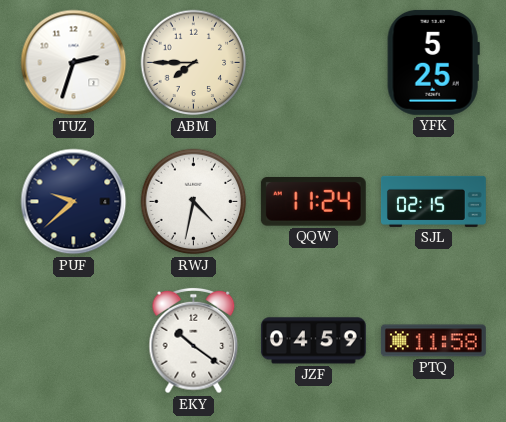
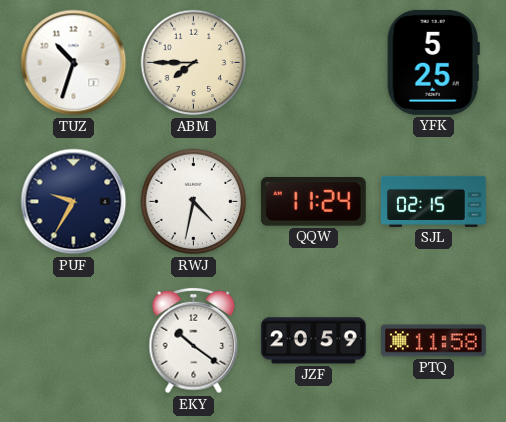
TUZ: 2:33 -> 10:33
PUF: 9:38 -> 9:35
JZF: 04:59 -> 20:59
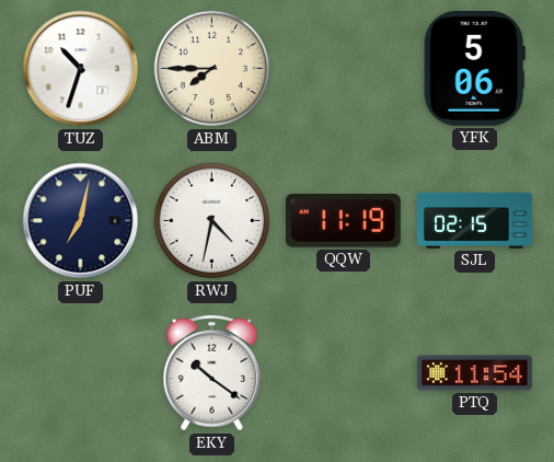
YFK: 5:25 -> 5:06
PUF: 9:35 -> 7:02
QQW: 11:24 -> 11:19
JZF: 20:59 -> none
PTQ: 11:58 -> 11:54
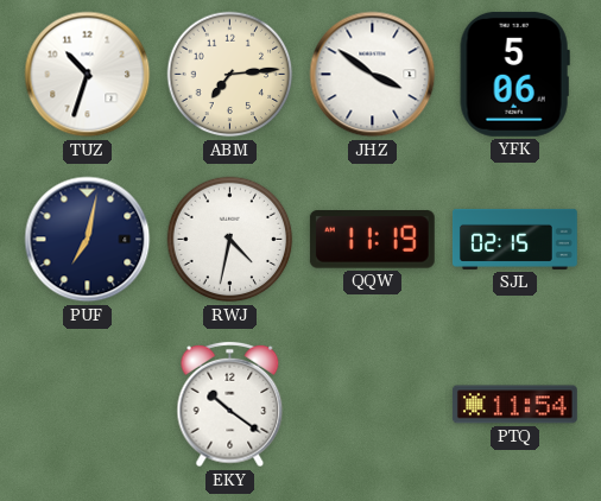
ABM: 7:45 -> 7:14
JHZ: none -> 3:51
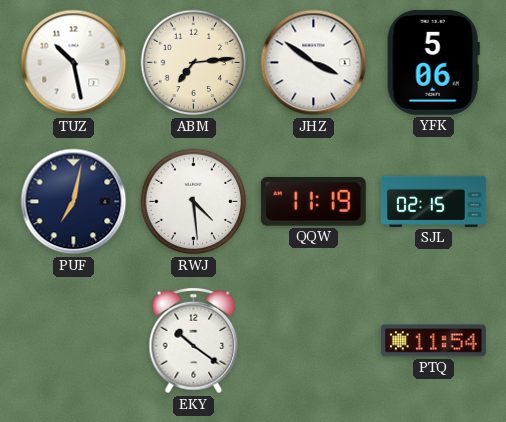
TUZ: 10:33 -> 10:28
RWJ: 4:32 -> 4:29
